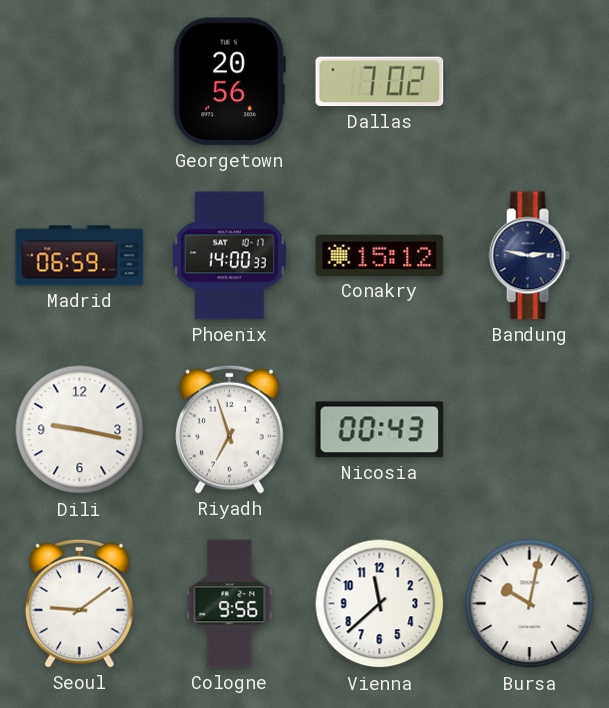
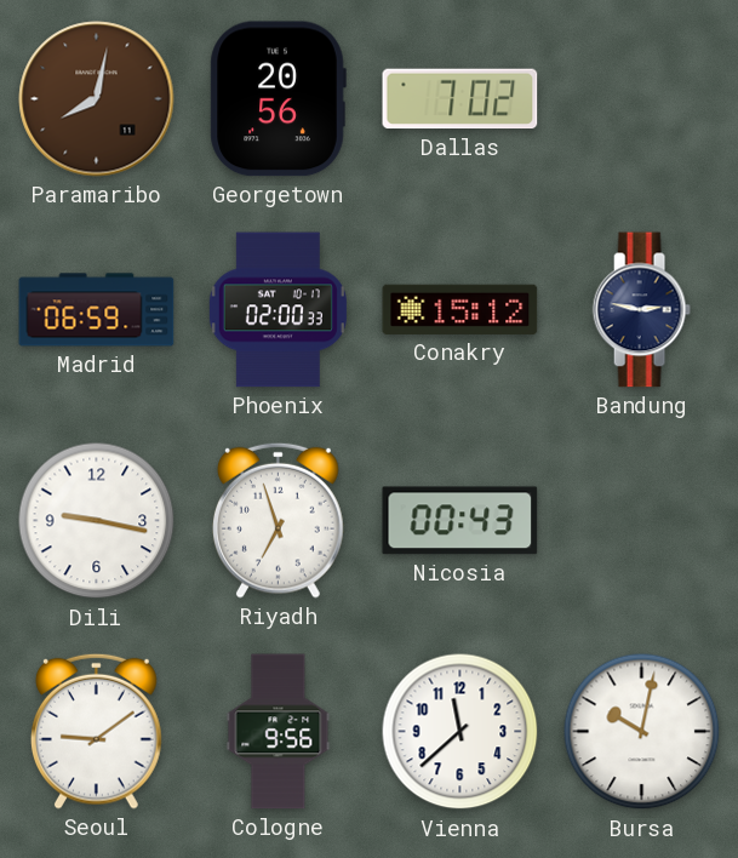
Paramaribo: none -> 8:02
Phoenix: 14:00 -> 02:00
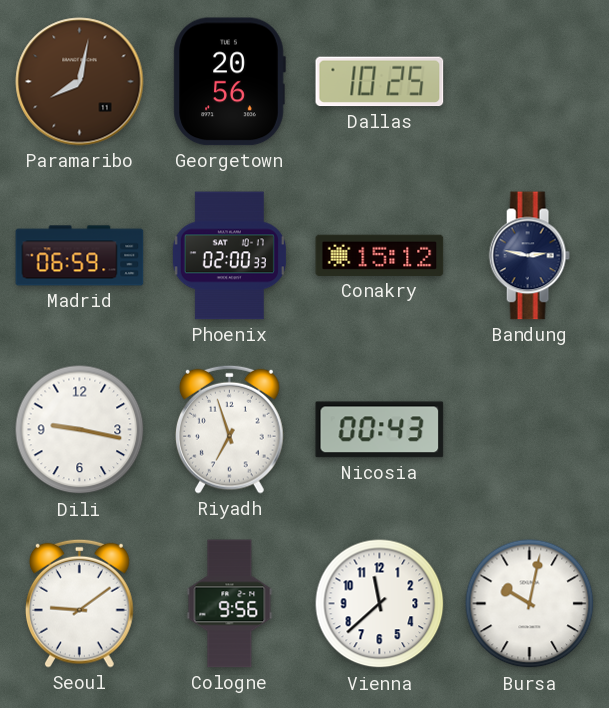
Dallas: 7:02 -> 10:25
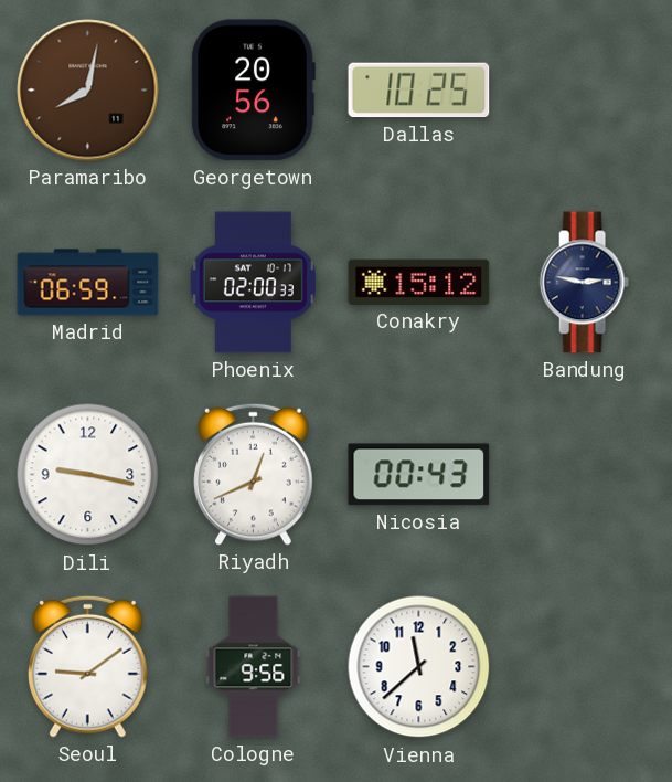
Riyadh: 6:57 -> 12:41
Bursa: 10:02 -> none
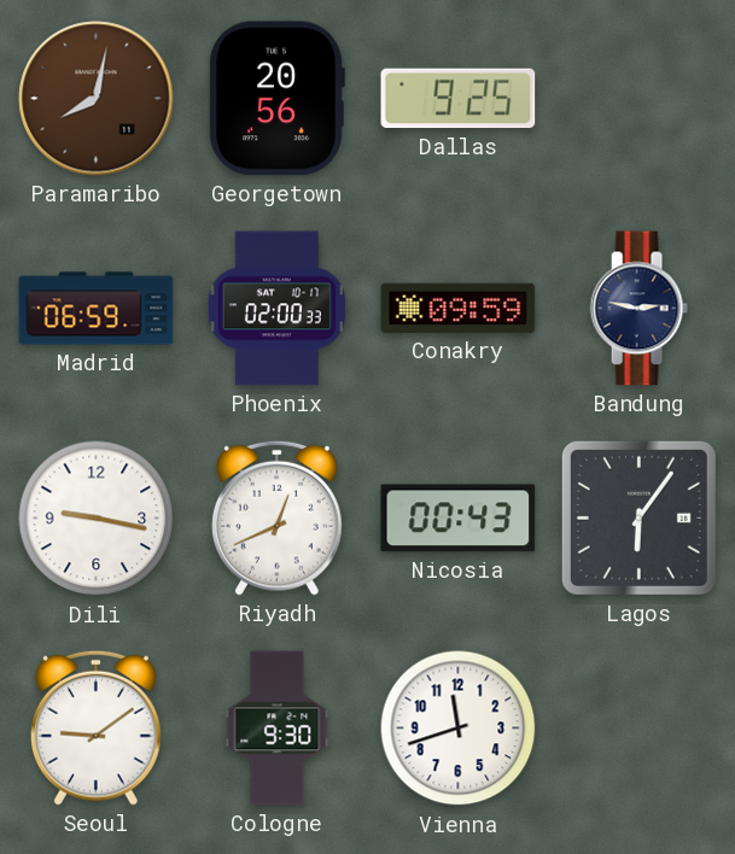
Dallas: 10:25 -> 9:25
Conakry: 15:12 -> 09:59
Lagos: none -> 6:06
Cologne: 9:56 -> 9:30
Vienna: 11:38 -> 11:42
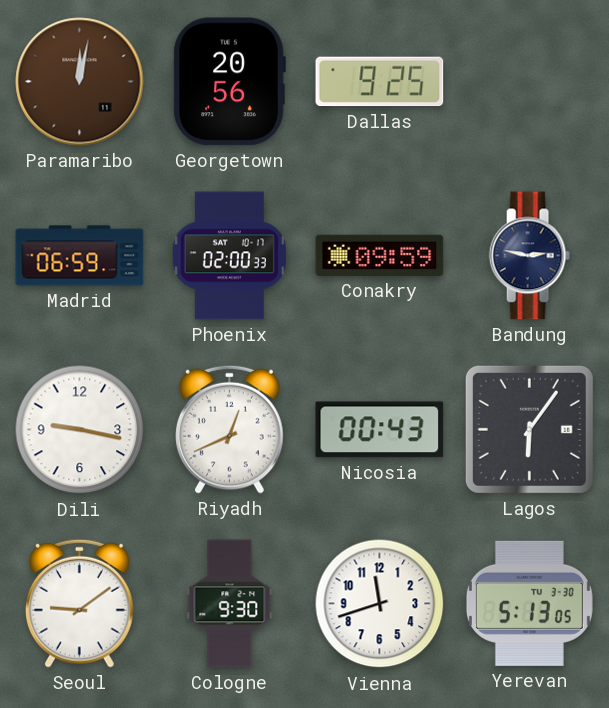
Paramaribo: 8:02 -> 12:02
Yerevan: none -> 5:13
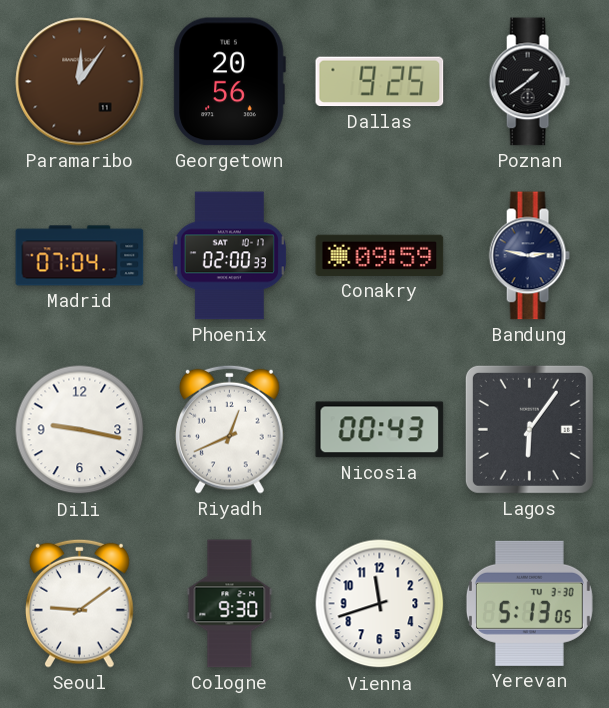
Paramaribo: 12:02 -> 12:06
Poznan: none -> 1:39
Madrid: 06:59 -> 07:04
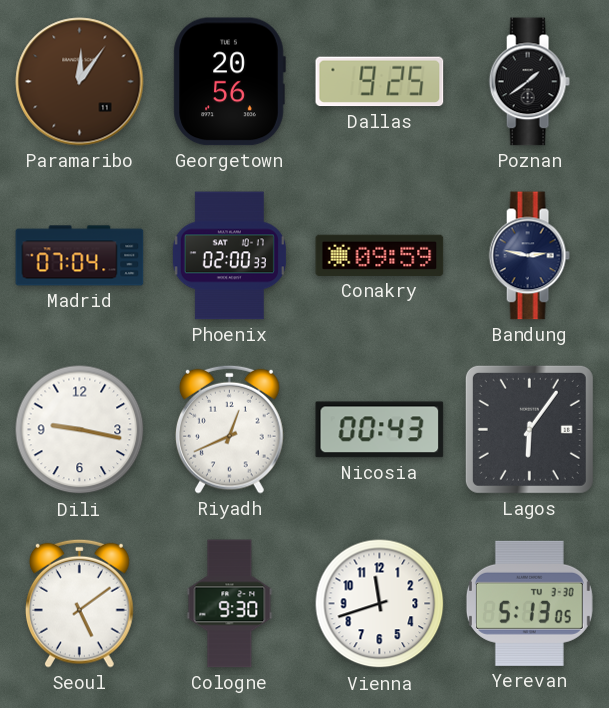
Seoul: 9:09 -> 5:09
